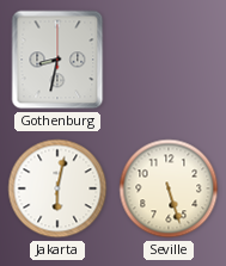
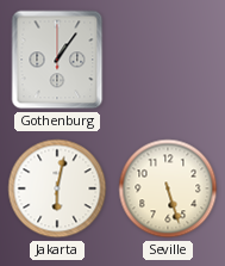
Gothenburg: 8:32 -> 1:06
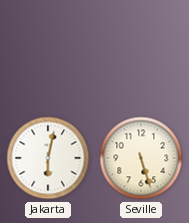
Gothenburg: 1:06 -> none
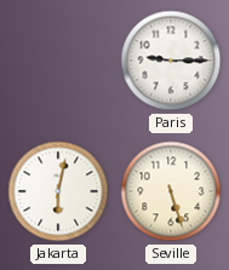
Paris: none -> 9:15
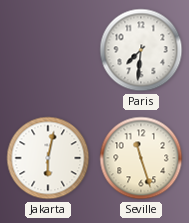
Paris: 9:15 -> 7:31
Seville: 5:27 -> 11:27
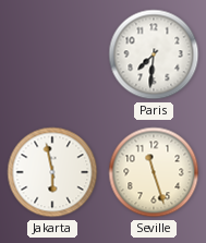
Jakarta: 6:02 -> 5:58
